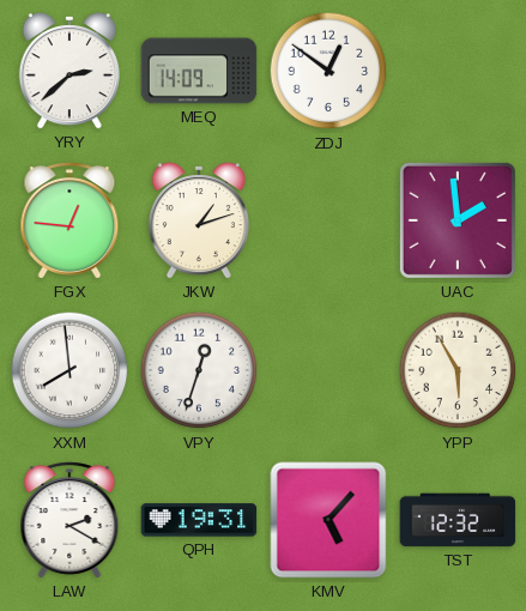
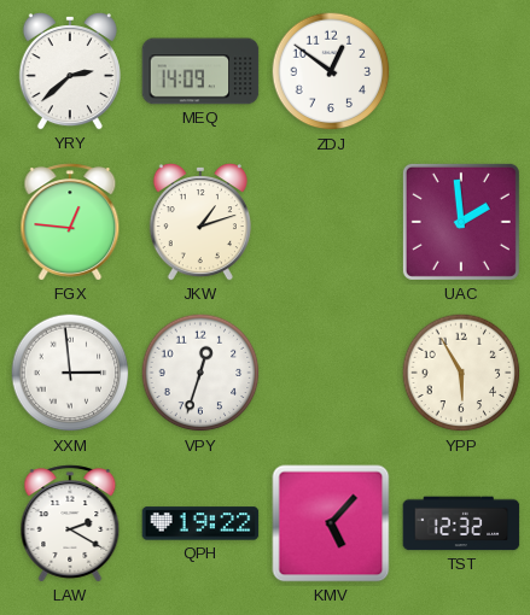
XXM: 7:59 -> 2:59
QPH: 19:31 -> 19:22
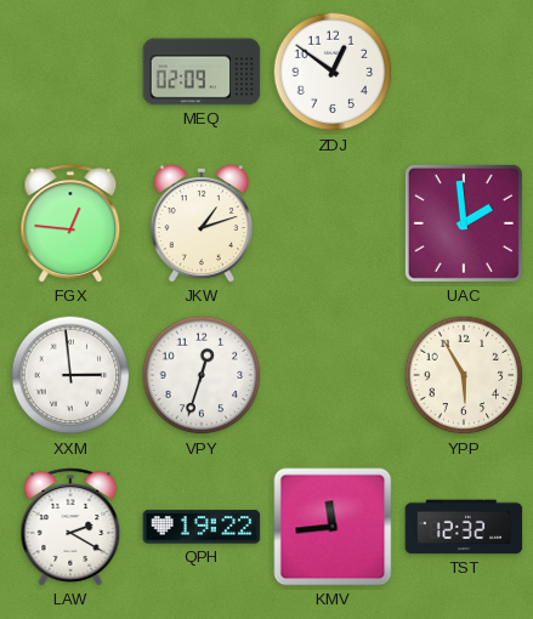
YRY: 2:38 -> none
MEQ: 14:09 -> 02:09
KMV: 5:07 -> 11:44
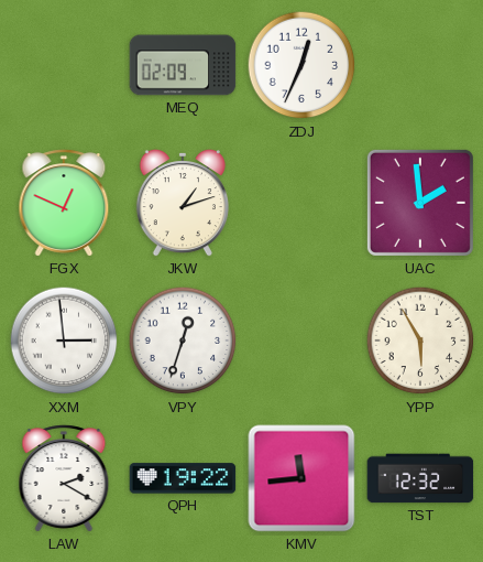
ZDJ: 12:51 -> 12:34
FGX: 12:46 -> 12:49
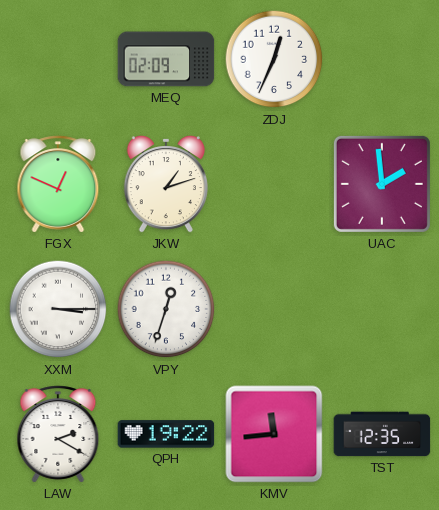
XXM: 2:59 -> 3:15
YPP: 5:55 -> none
TST: 12:32 -> 12:35
